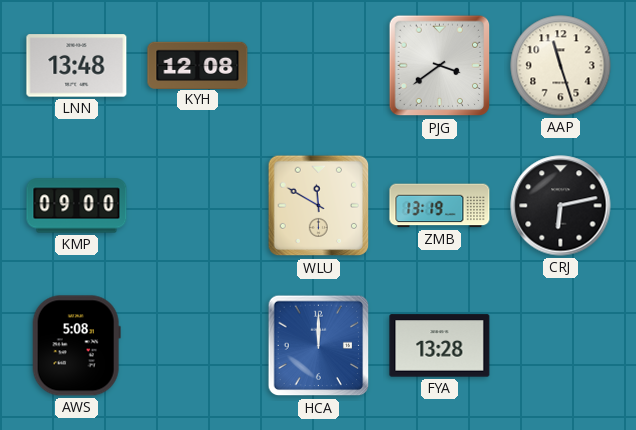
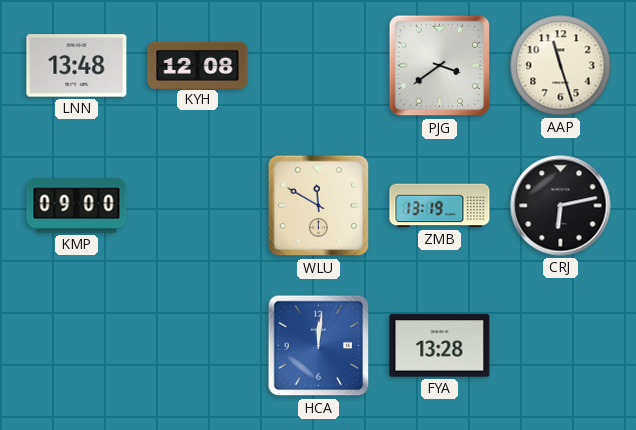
AWS: 5:08 -> none
HCA: 12:00 -> 12:01
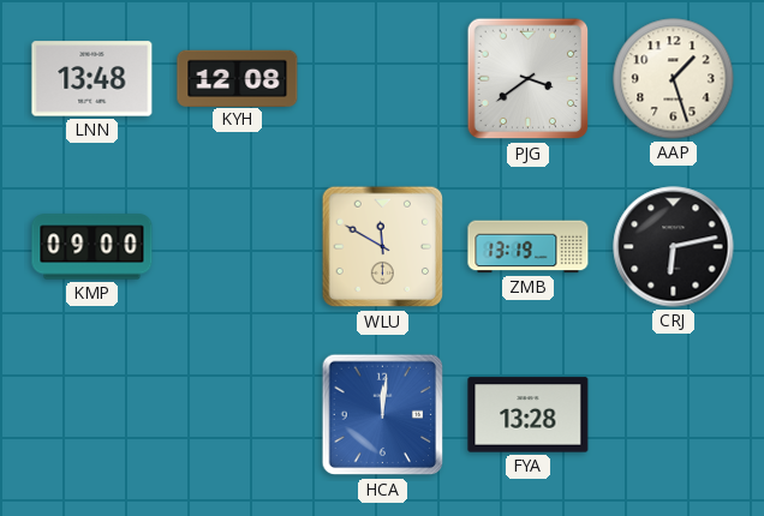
AAP: 11:27 -> 1:27
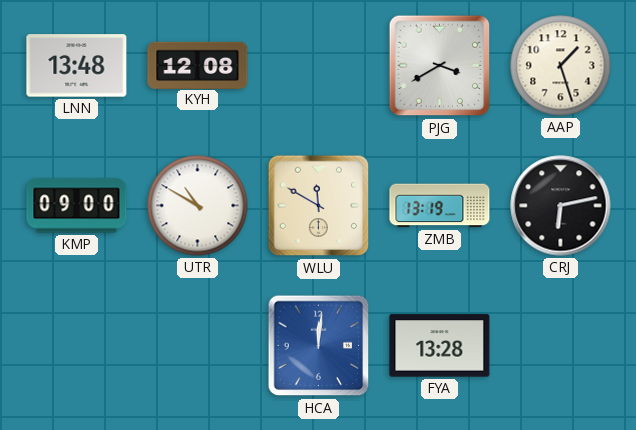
PJG: 3:39 -> 3:40
UTR: none -> 10:50
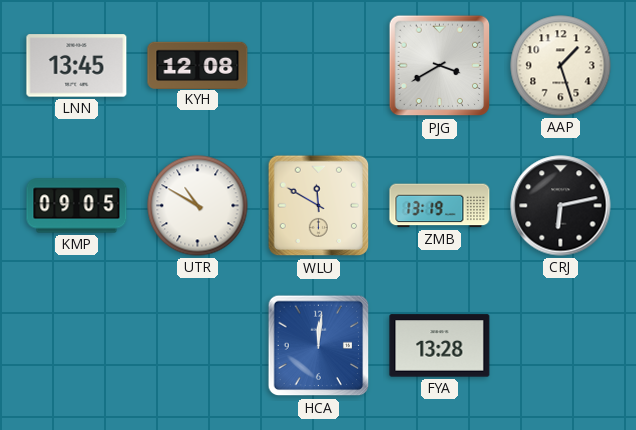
LNN: 13:48 -> 13:45
KMP: 09:00 -> 09:05
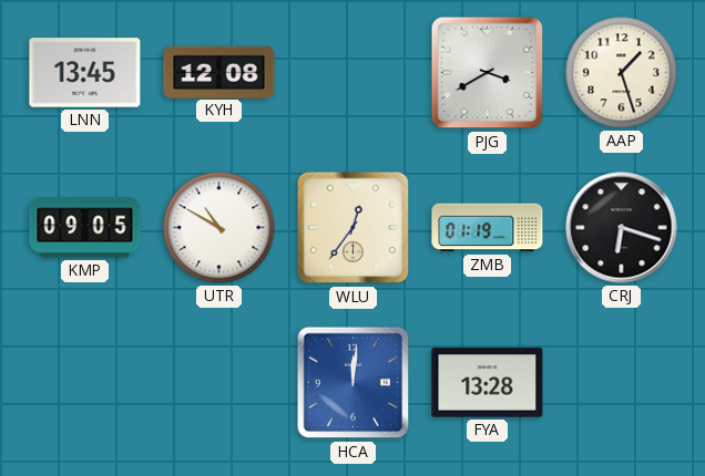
WLU: 11:50 -> 12:36
ZMB: 13:19 -> 01:19
CRJ: 6:13 -> 6:18
